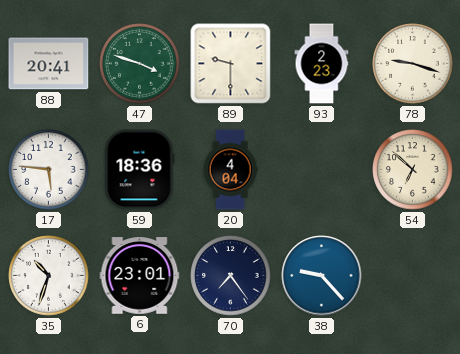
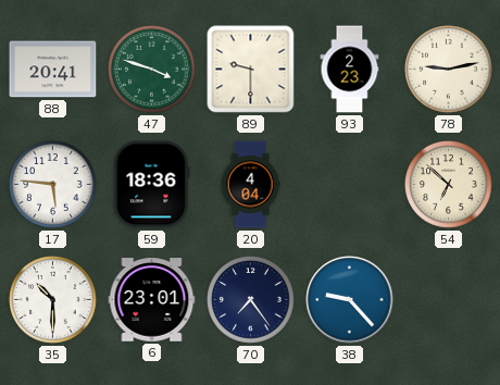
78: 9:18 -> 9:13
35: 10:33 -> 10:30
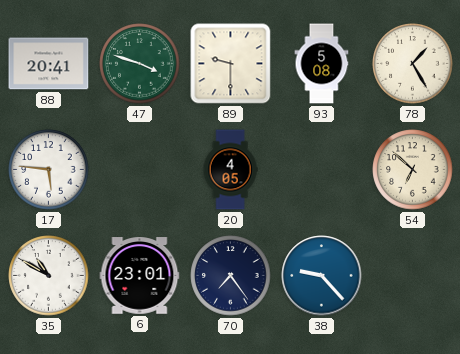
93: 2:23 -> 5:08
78: 9:13 -> 1:25
59: 18:36 -> none
20: 4:04 -> 4:05
35: 10:30 -> 10:50
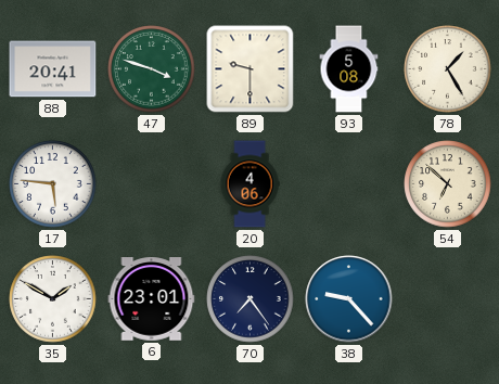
20: 4:05 -> 4:06
35: 10:50 -> 1:50
